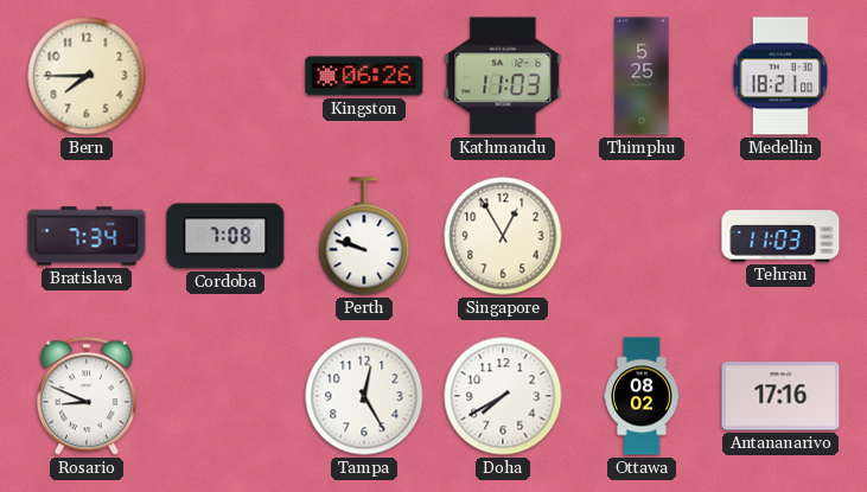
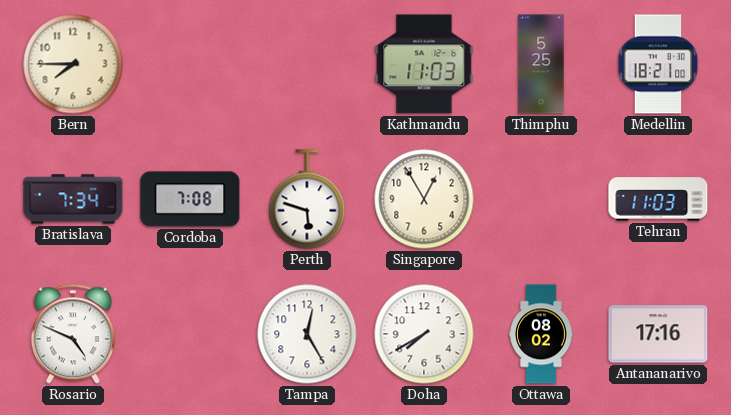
Kingston: 06:26 -> none
Perth: 9:48 -> 5:48
Rosario: 8:49 -> 4:49
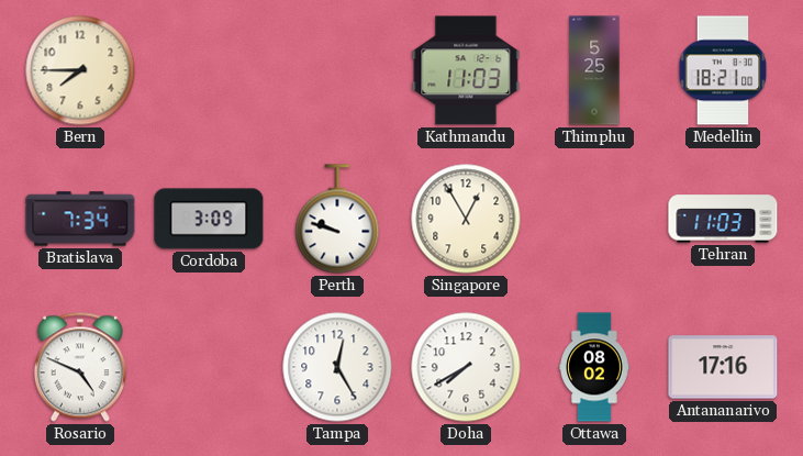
Cordoba: 7:08 -> 3:09
Perth: 5:48 -> 9:48
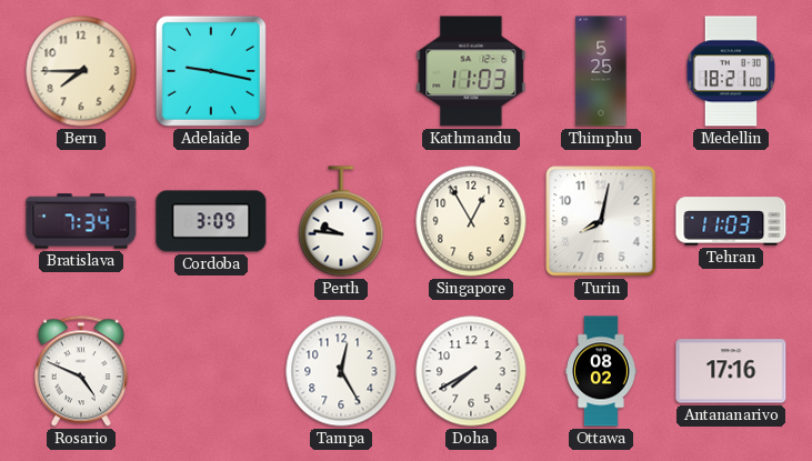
Adelaide: none -> 9:17
Perth: 9:48 -> 9:46
Turin: none -> 8:02
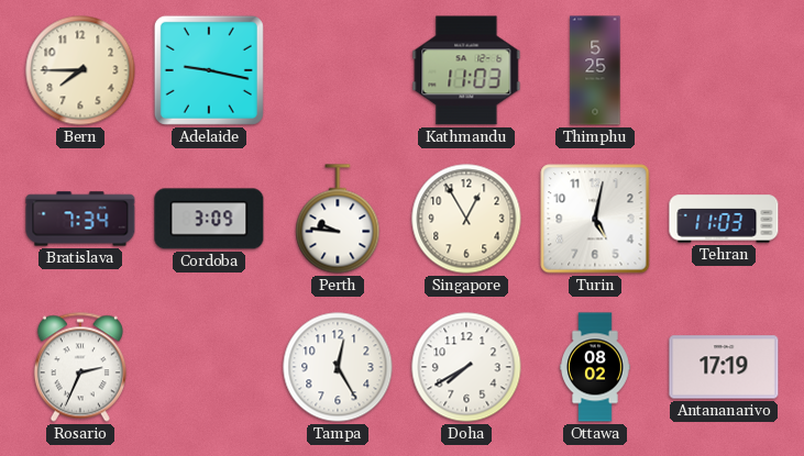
Medellin: 18:21 -> none
Turin: 8:02 -> 5:02
Rosario: 4:49 -> 2:34
Antananarivo: 17:16 -> 17:19
